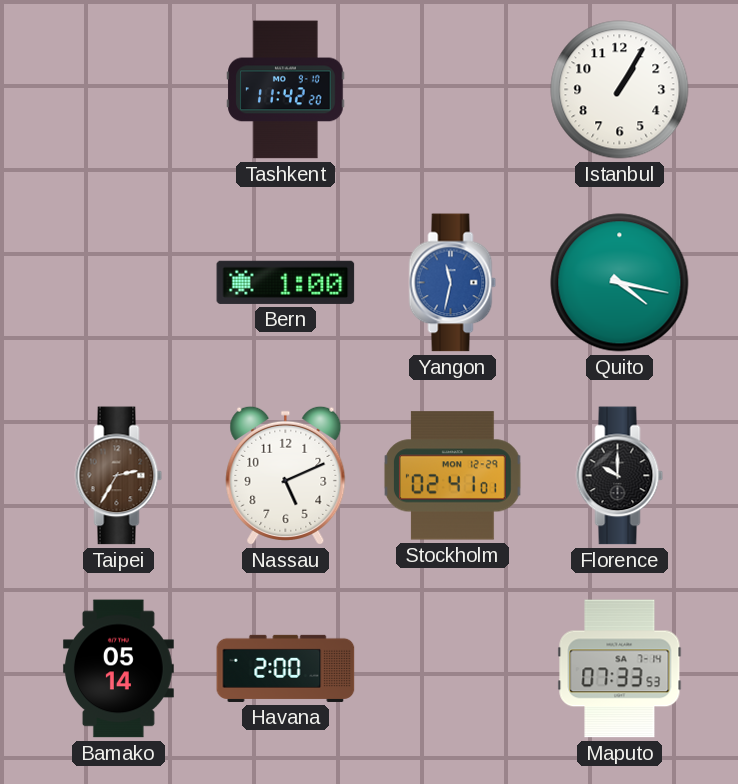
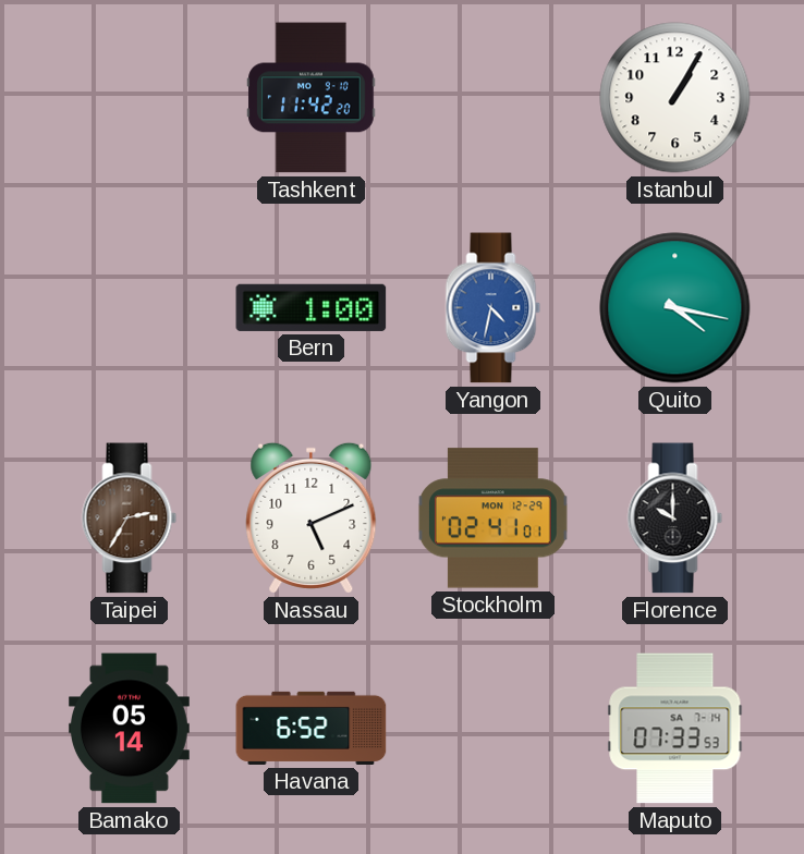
Yangon: 11:32 -> 4:32
Havana: 2:00 -> 6:52
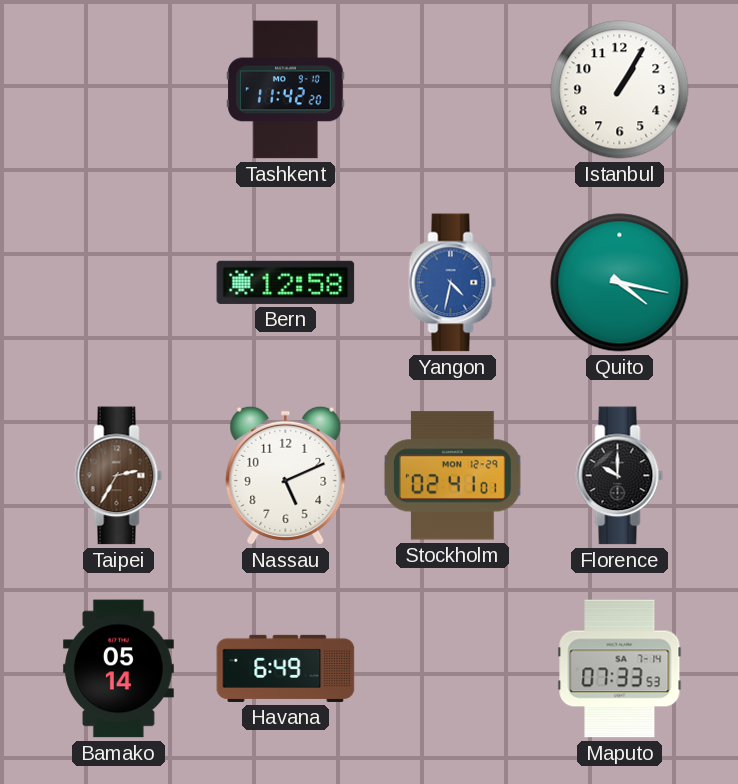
Bern: 1:00 -> 12:58
Havana: 6:52 -> 6:49
